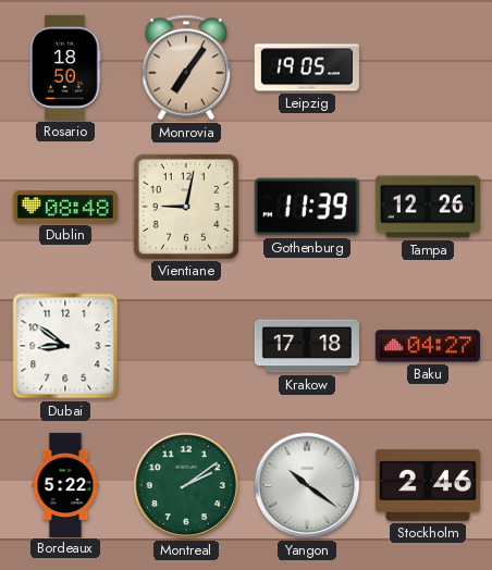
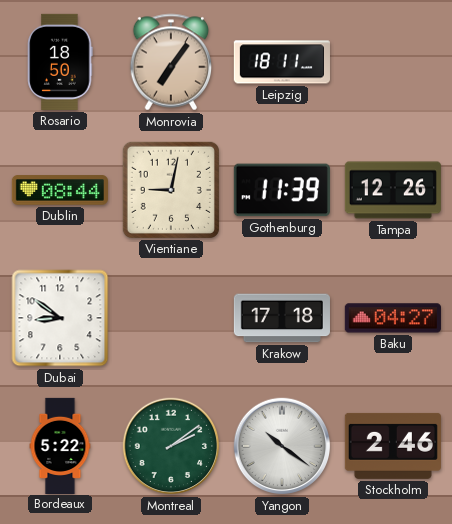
Leipzig: 19:05 -> 18:11
Dublin: 08:48 -> 08:44
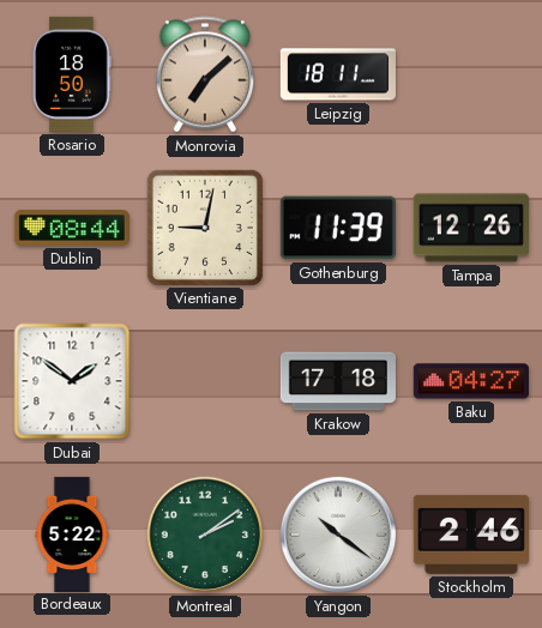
Monrovia: 7:06 -> 7:08
Dubai: 8:51 -> 1:51
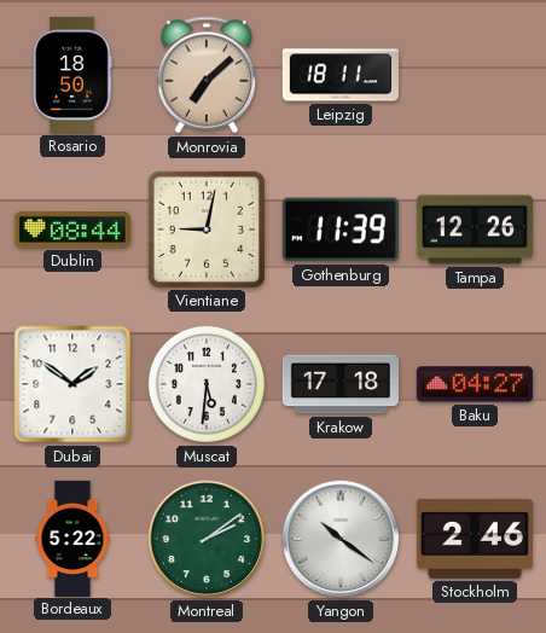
Muscat: none -> 5:31
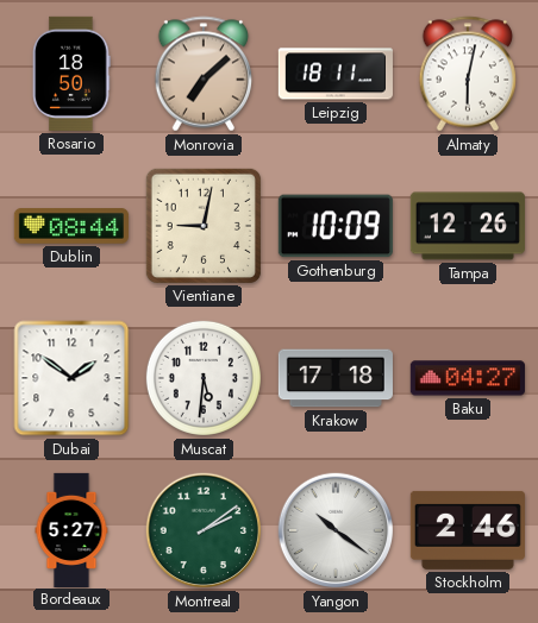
Almaty: none -> 6:02
Gothenburg: 11:39 -> 10:09
Bordeaux: 5:22 -> 5:27
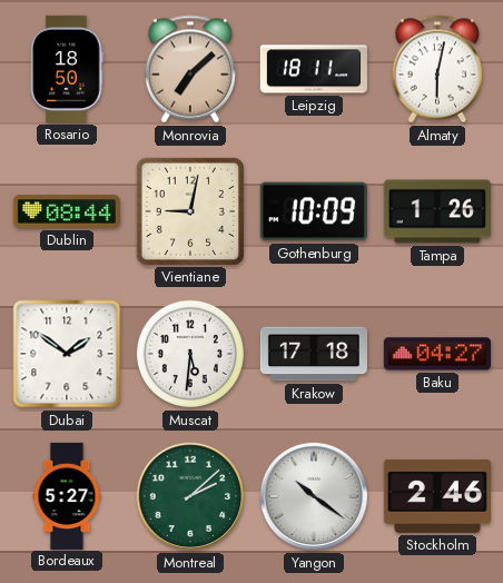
Tampa: 12:26 -> 1:26
Montreal: 2:09 -> 2:08
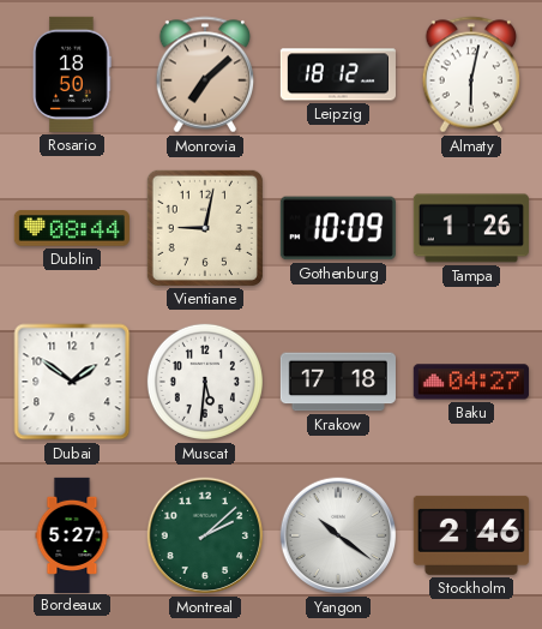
Leipzig: 18:11 -> 18:12
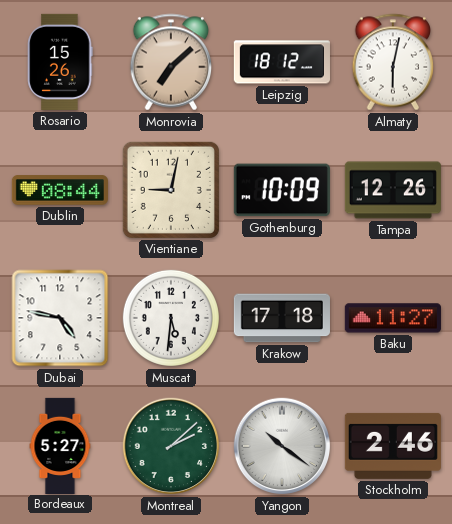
Rosario: 18:50 -> 15:26
Tampa: 1:26 -> 12:26
Dubai: 1:51 -> 4:47
Baku: 04:27 -> 11:27
